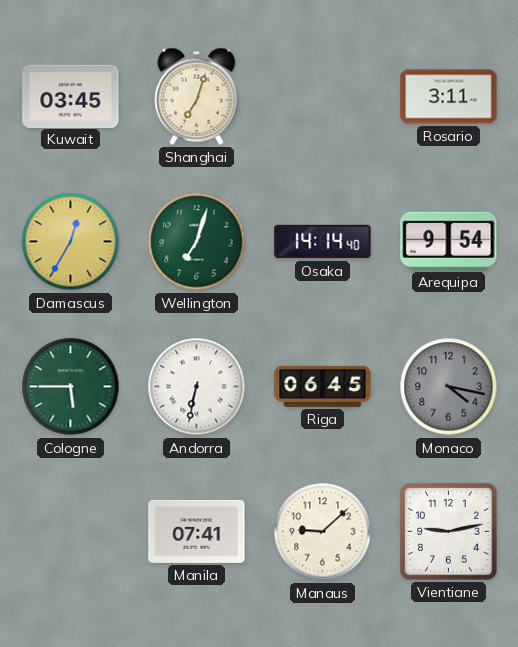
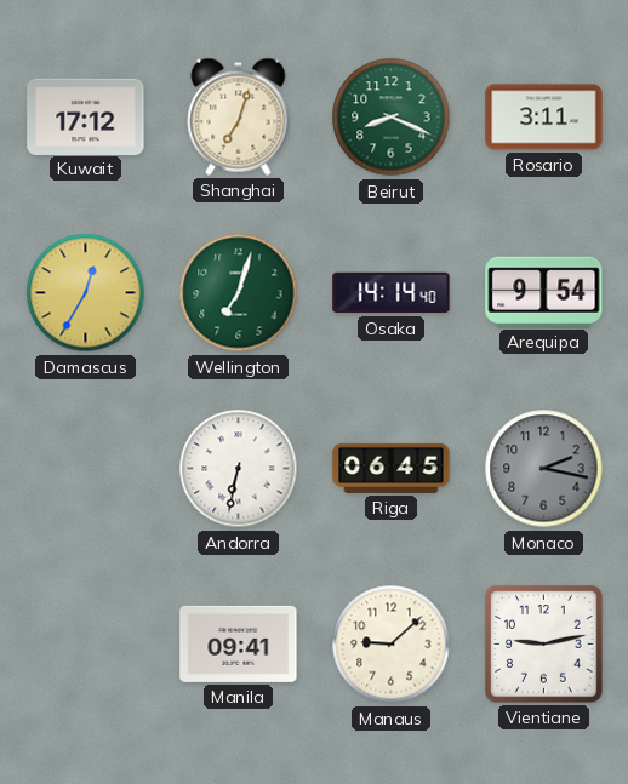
Kuwait: 03:45 -> 17:12
Beirut: none -> 8:19
Cologne: 5:45 -> none
Monaco: 4:17 -> 2:17
Manila: 07:41 -> 09:41
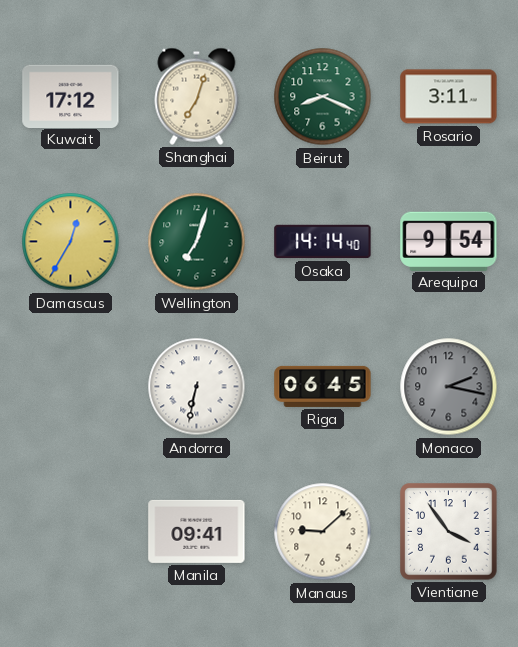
Vientiane: 9:13 -> 3:54
